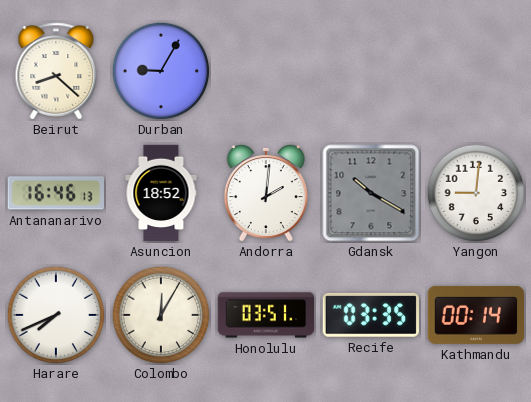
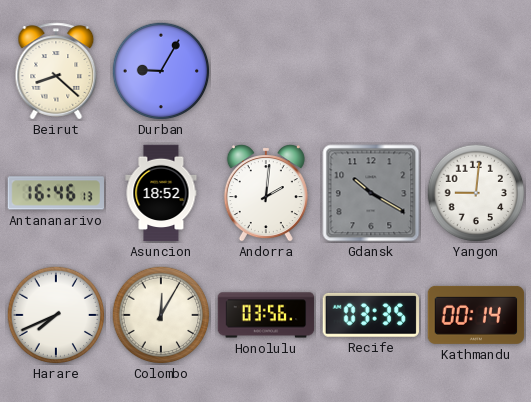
Honolulu: 03:51 -> 03:56
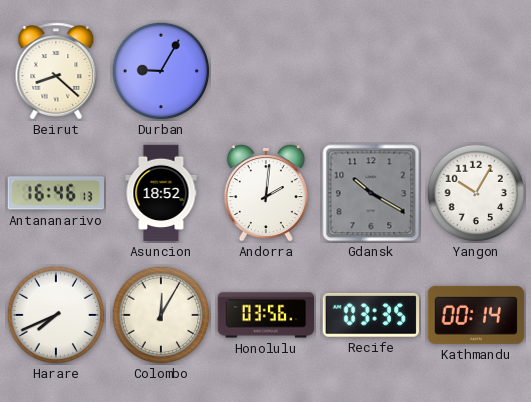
Yangon: 9:01 -> 10:05
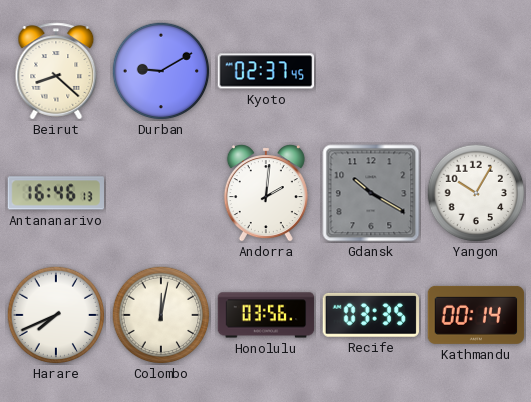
Durban: 9:05 -> 9:10
Kyoto: none -> 02:37
Asuncion: 18:52 -> none
Colombo: 12:05 -> 12:02
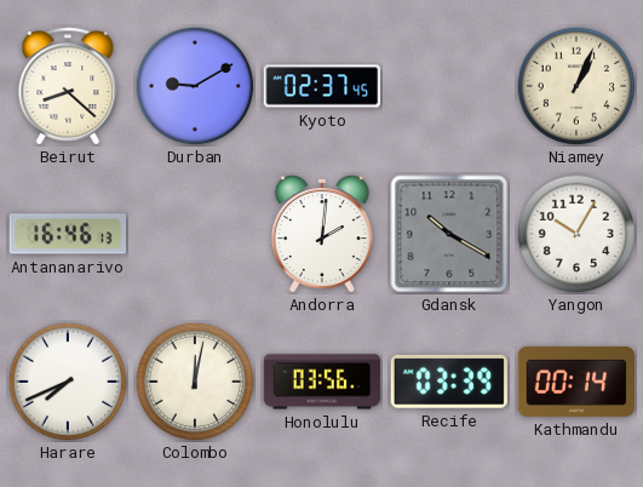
Niamey: none -> 1:04
Recife: 03:35 -> 03:39
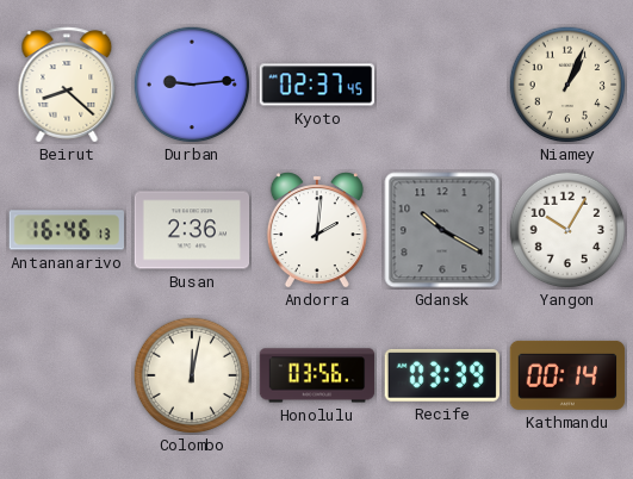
Durban: 9:10 -> 9:14
Busan: none -> 2:36
Harare: 7:41 -> none
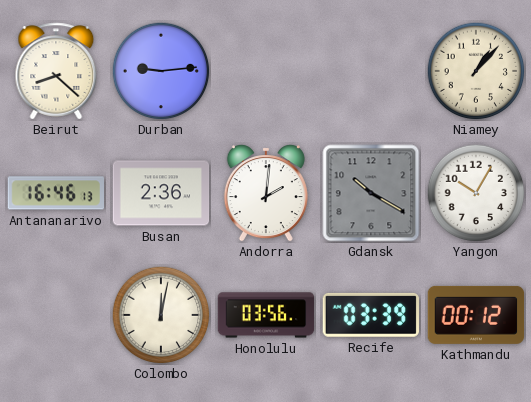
Kyoto: 02:37 -> none
Niamey: 1:04 -> 1:07
Kathmandu: 00:14 -> 00:12
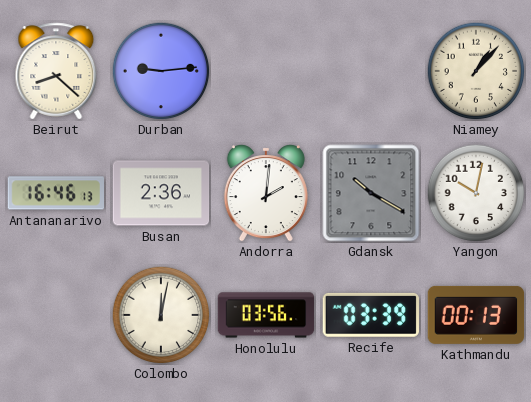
Yangon: 10:05 -> 10:02
Kathmandu: 00:12 -> 00:13
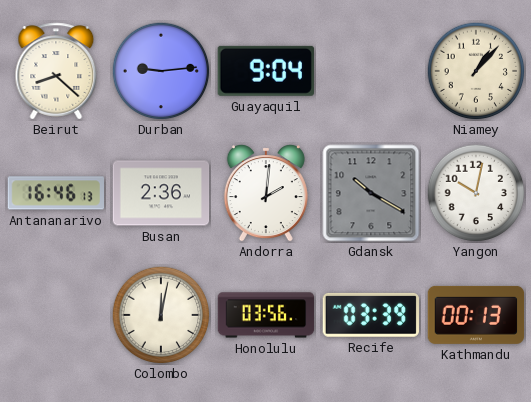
Guayaquil: none -> 9:04
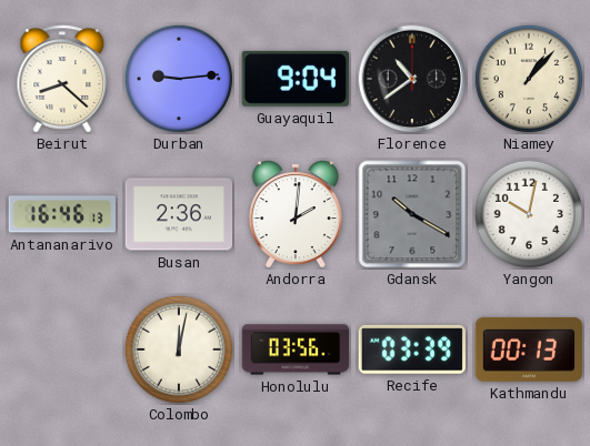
Florence: none -> 10:39
